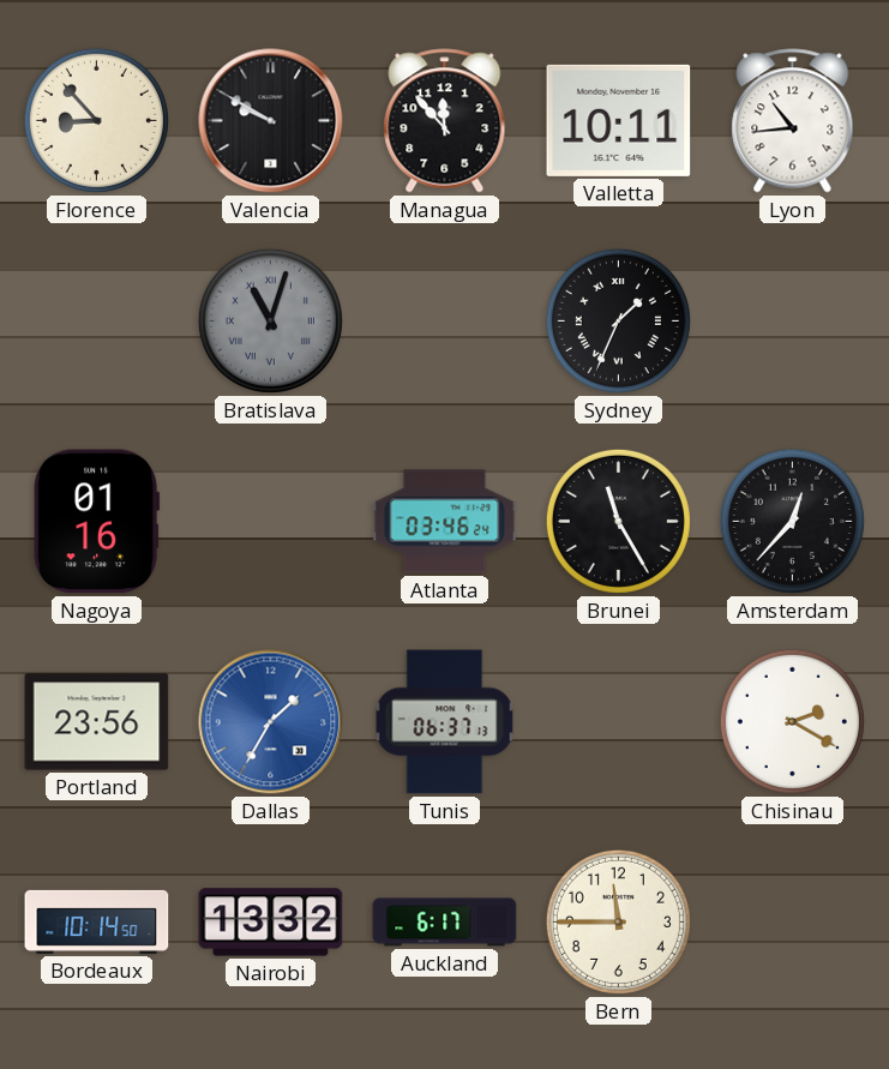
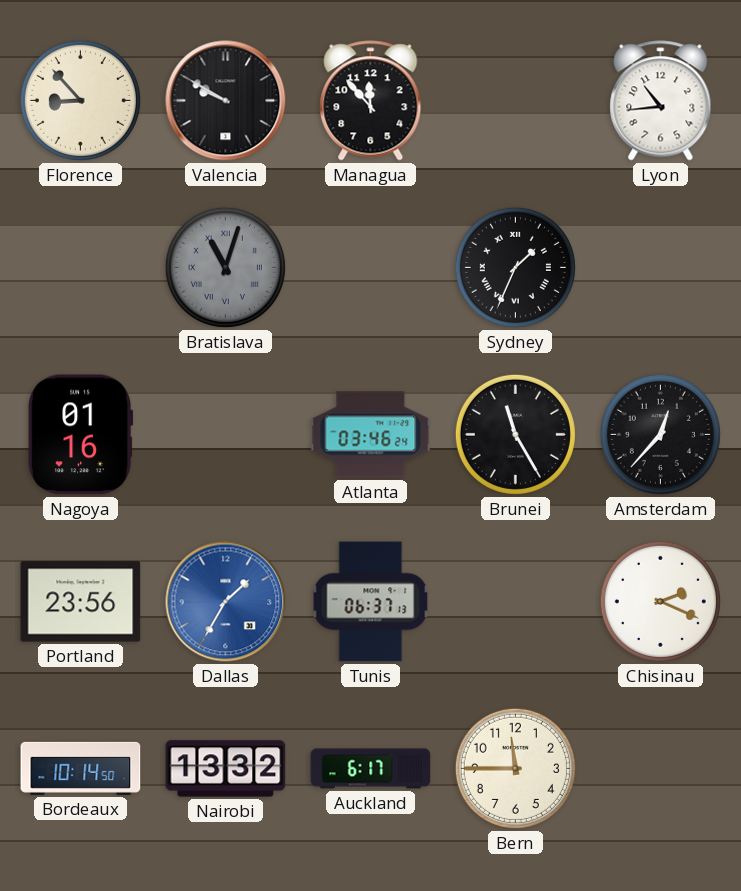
Valletta: 10:11 -> none
Chisinau: 2:20 -> 2:19
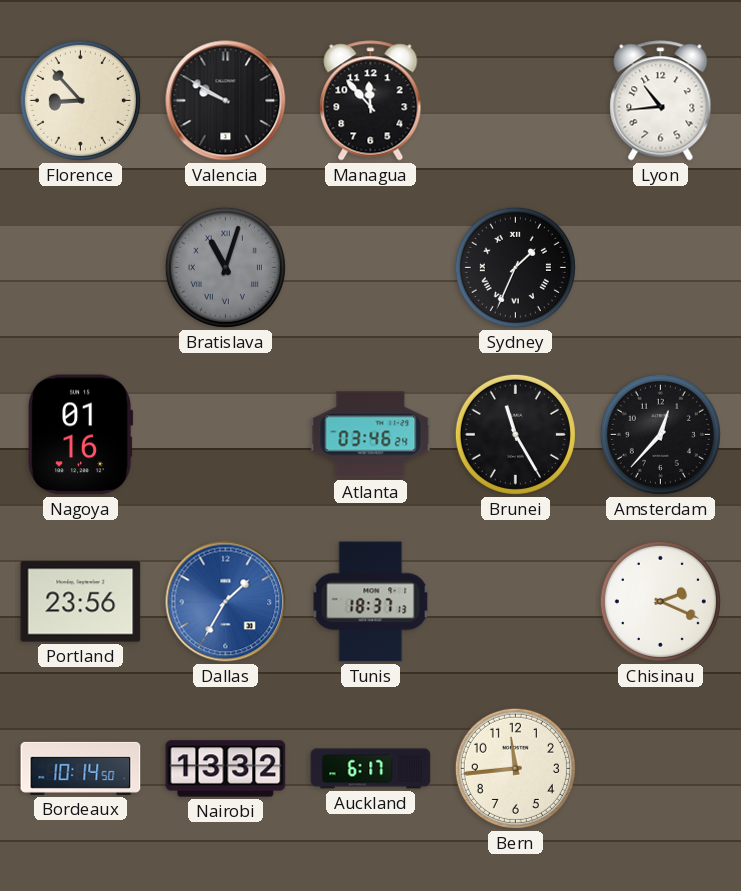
Tunis: 06:37 -> 18:37
Bern: 11:45 -> 11:44
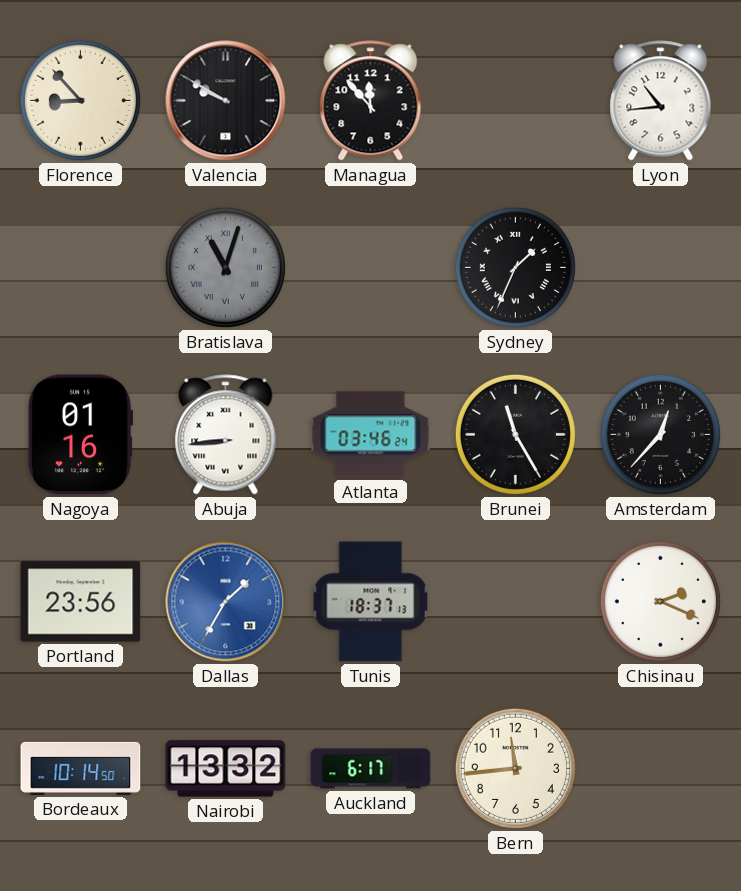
Abuja: none -> 8:44
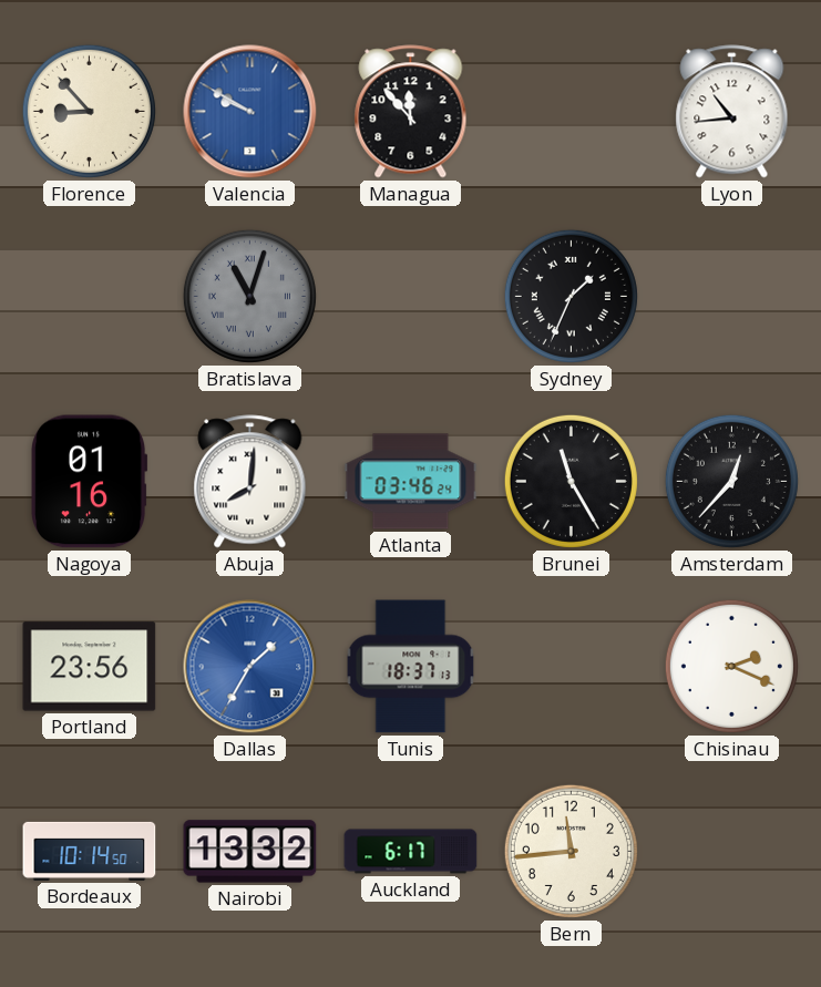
Valencia dial: black -> blue
Abuja: 8:44 -> 8:01
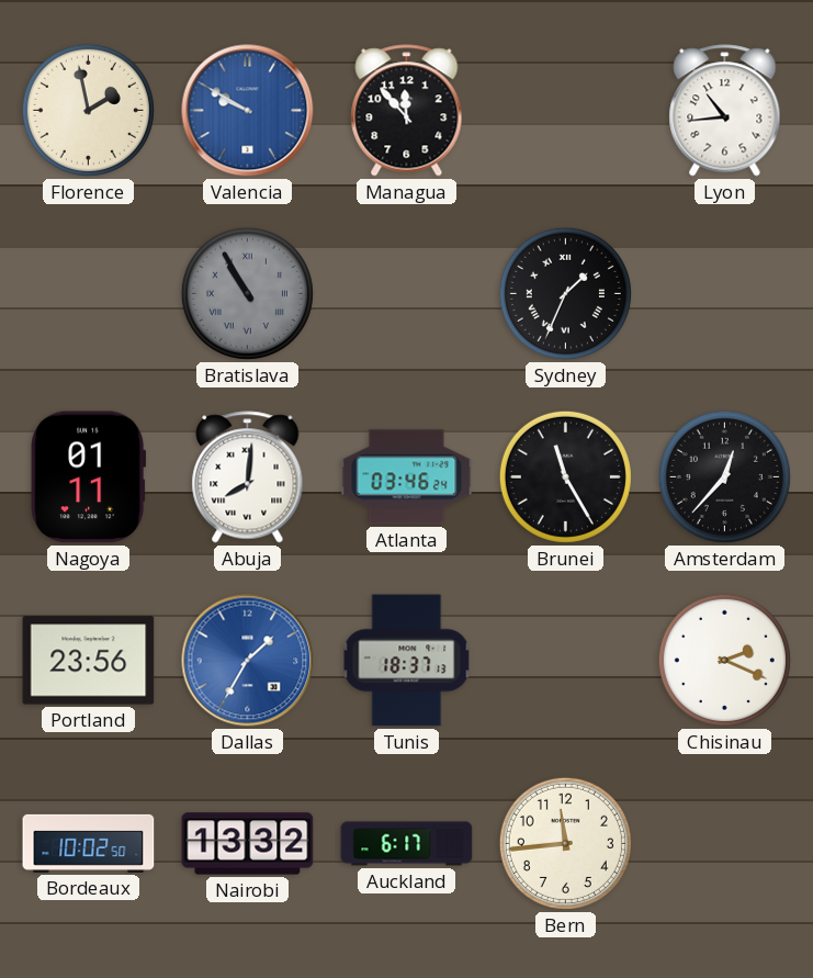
Florence: 8:53 -> 1:58
Bratislava: 11:03 -> 10:55
Nagoya: 01:16 -> 01:11
Bordeaux: 10:14 -> 10:02
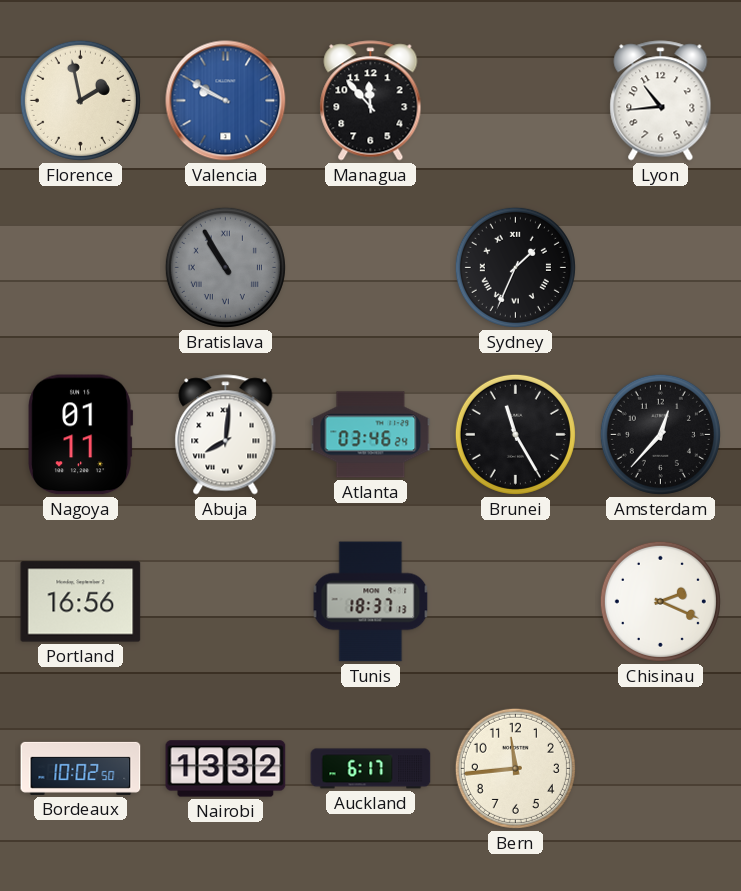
Portland: 23:56 -> 16:56
Dallas: 1:35 -> none
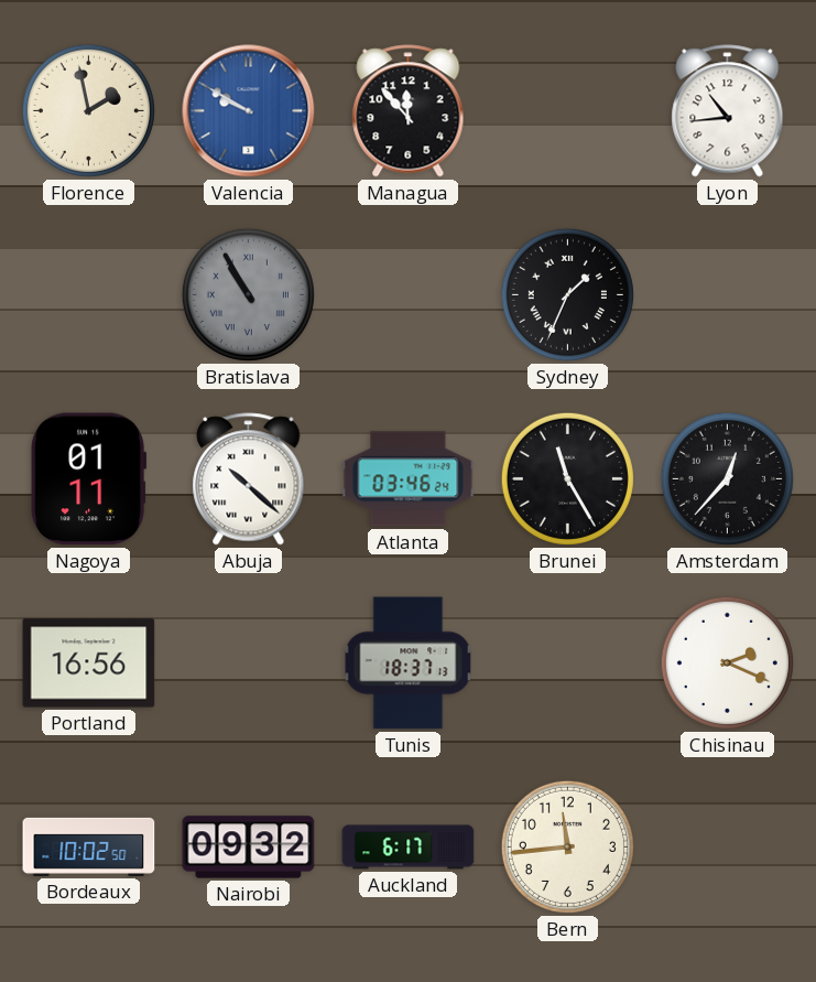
Abuja: 8:01 -> 10:22
Nairobi: 13:32 -> 09:32
